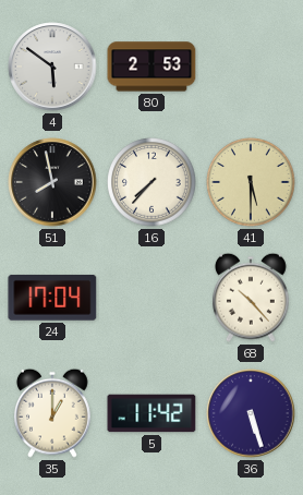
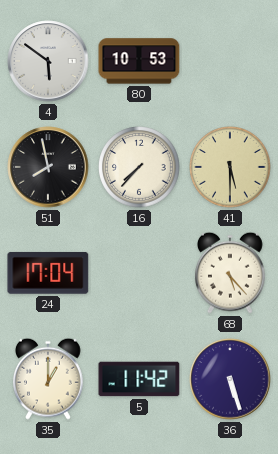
80: 2:53 -> 10:53
68: 10:23 -> 5:23
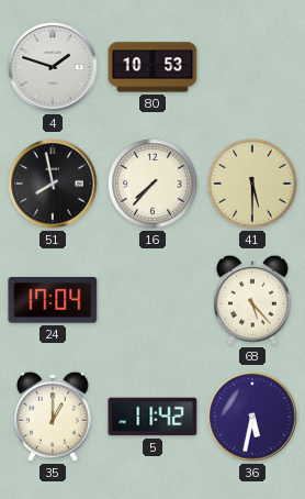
4: 5:51 -> 1:48
36: 5:27 -> 5:32
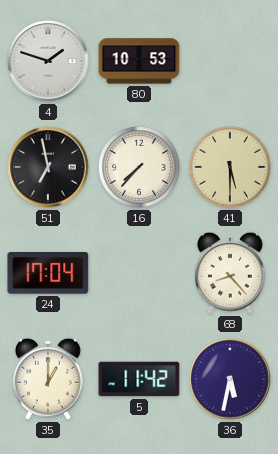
51: 7:58 -> 6:58
68: 5:23 -> 8:23
